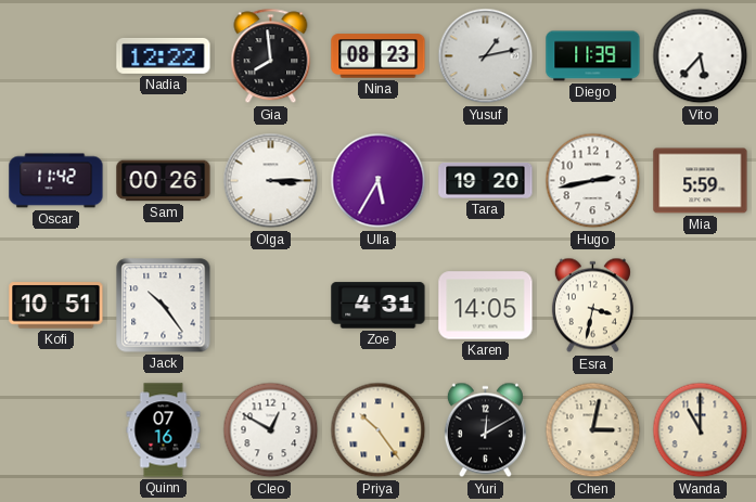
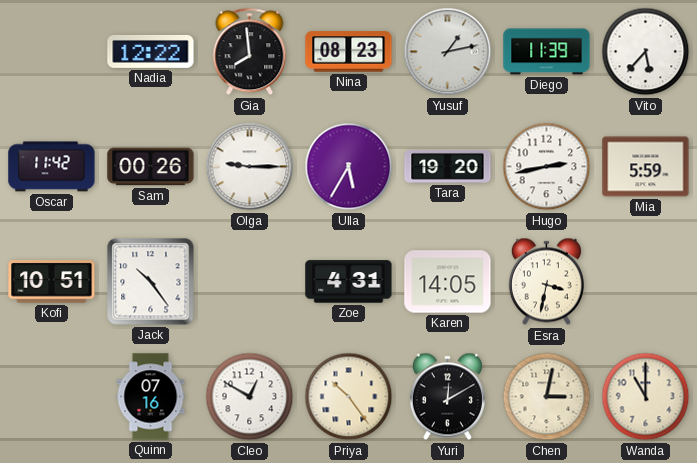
Olga: 3:15 -> 9:15
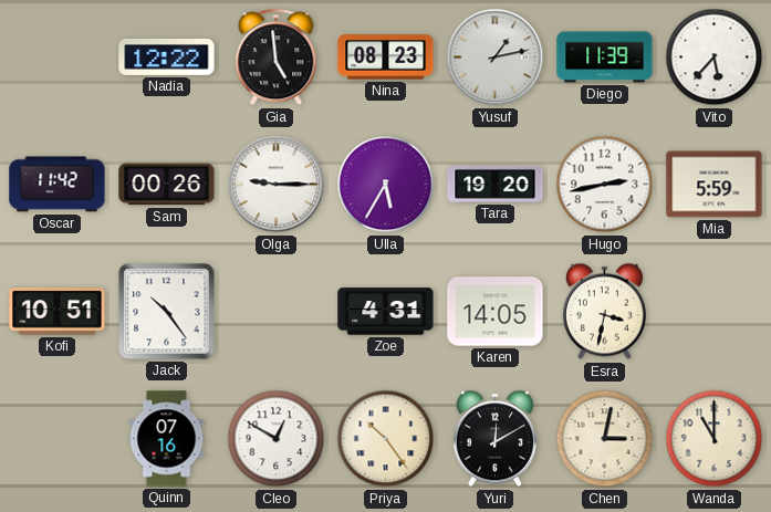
Gia: 7:59 -> 4:59
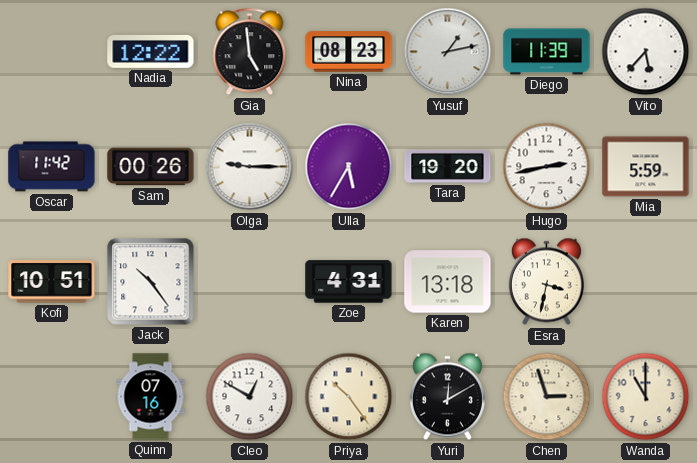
Karen: 14:05 -> 13:18
Chen: 3:02 -> 2:57
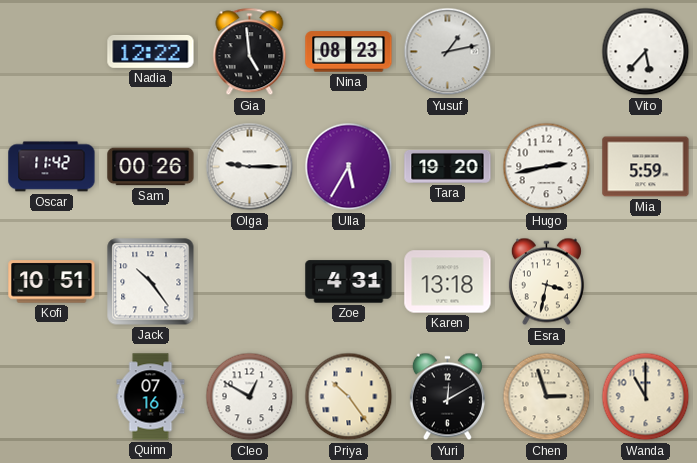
Diego: 11:39 -> none
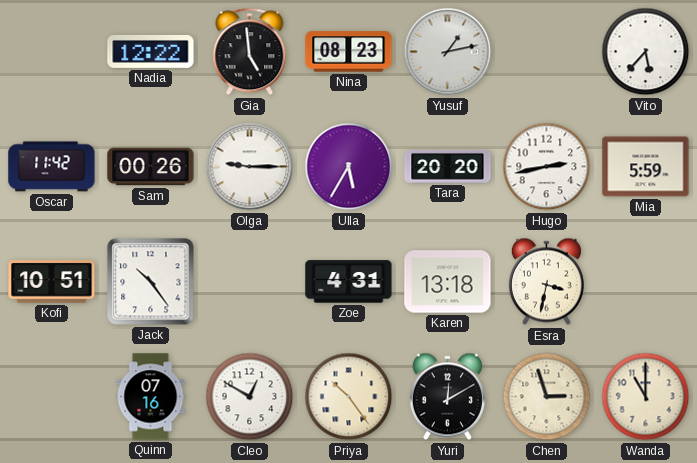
Tara: 19:20 -> 20:20
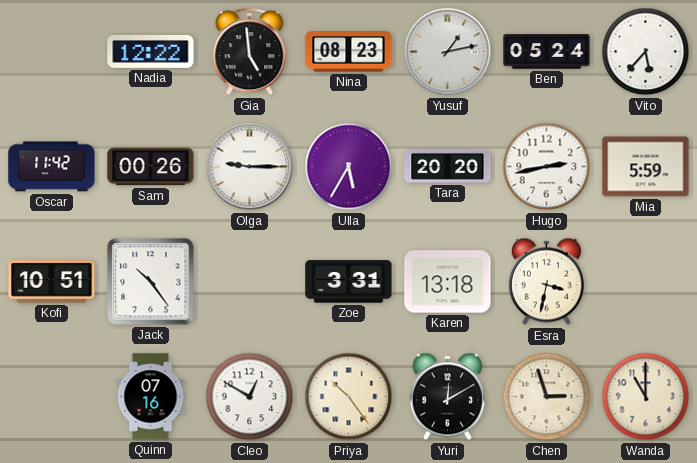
Ben: none -> 05:24
Zoe: 4:31 -> 3:31
